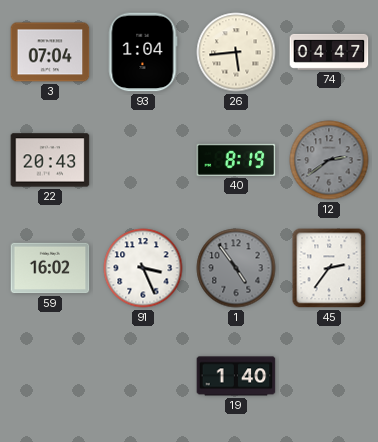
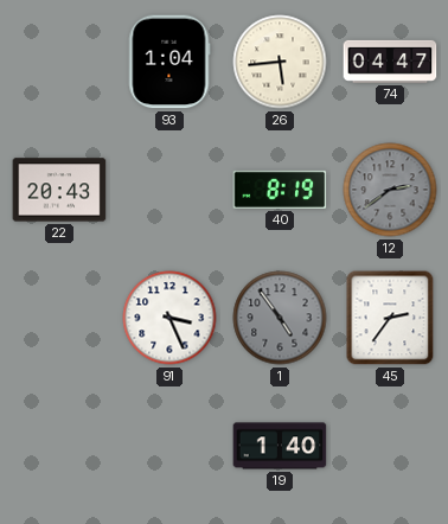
3: 07:04 -> none
59: 16:02 -> none
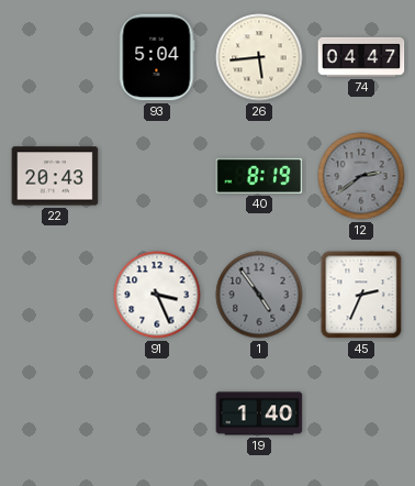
93: 1:04 -> 5:04
45: 2:36 -> 2:34
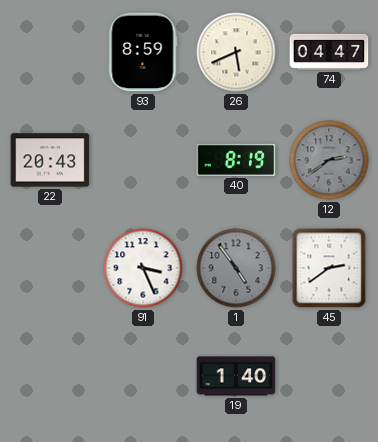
93: 5:04 -> 8:59
26: 5:44 -> 5:41
45: 2:34 -> 2:39
